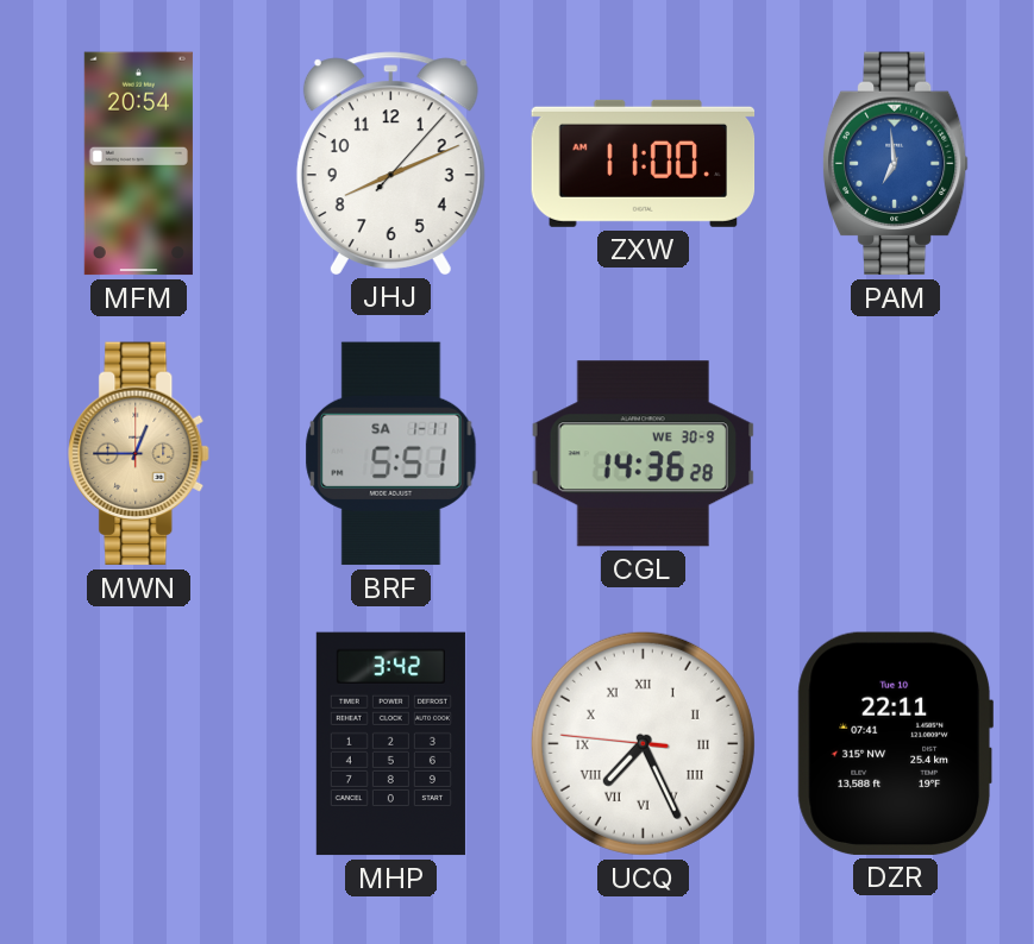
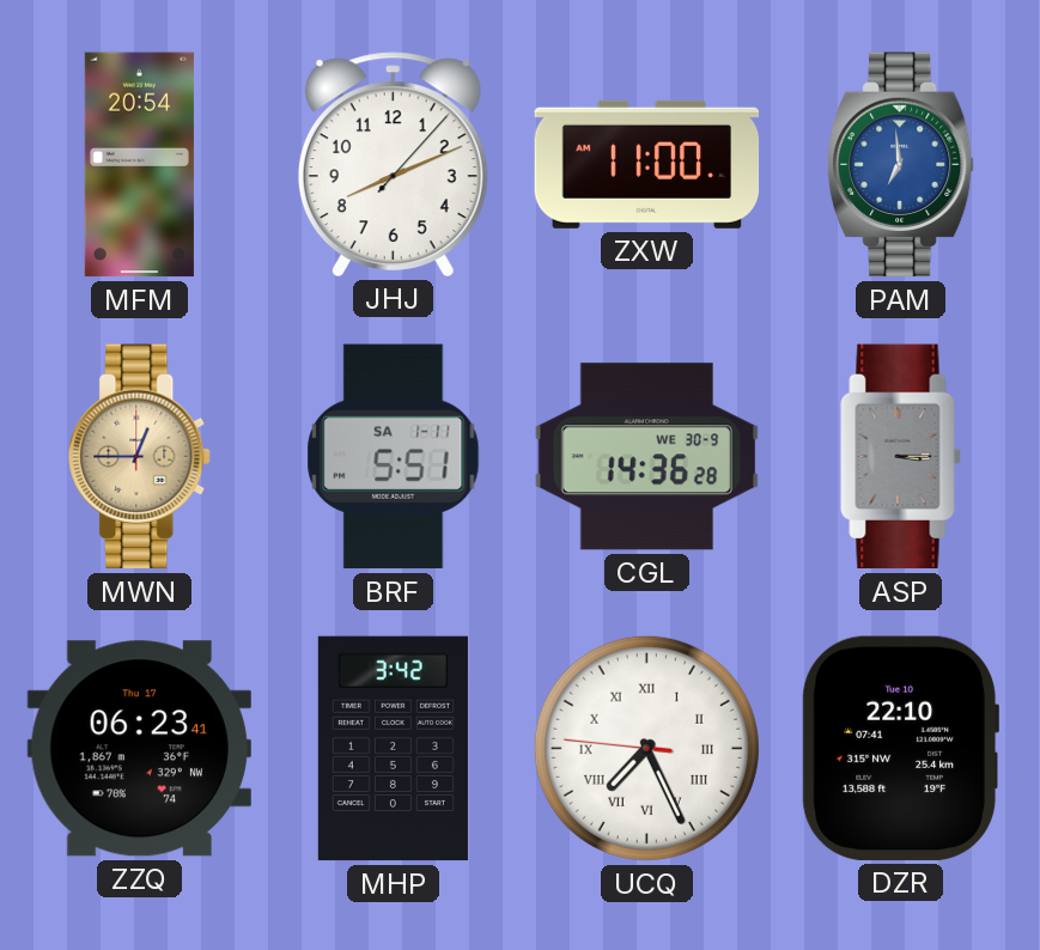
ASP: none -> 3:15
ZZQ: none -> 06:23
DZR: 22:11 -> 22:10
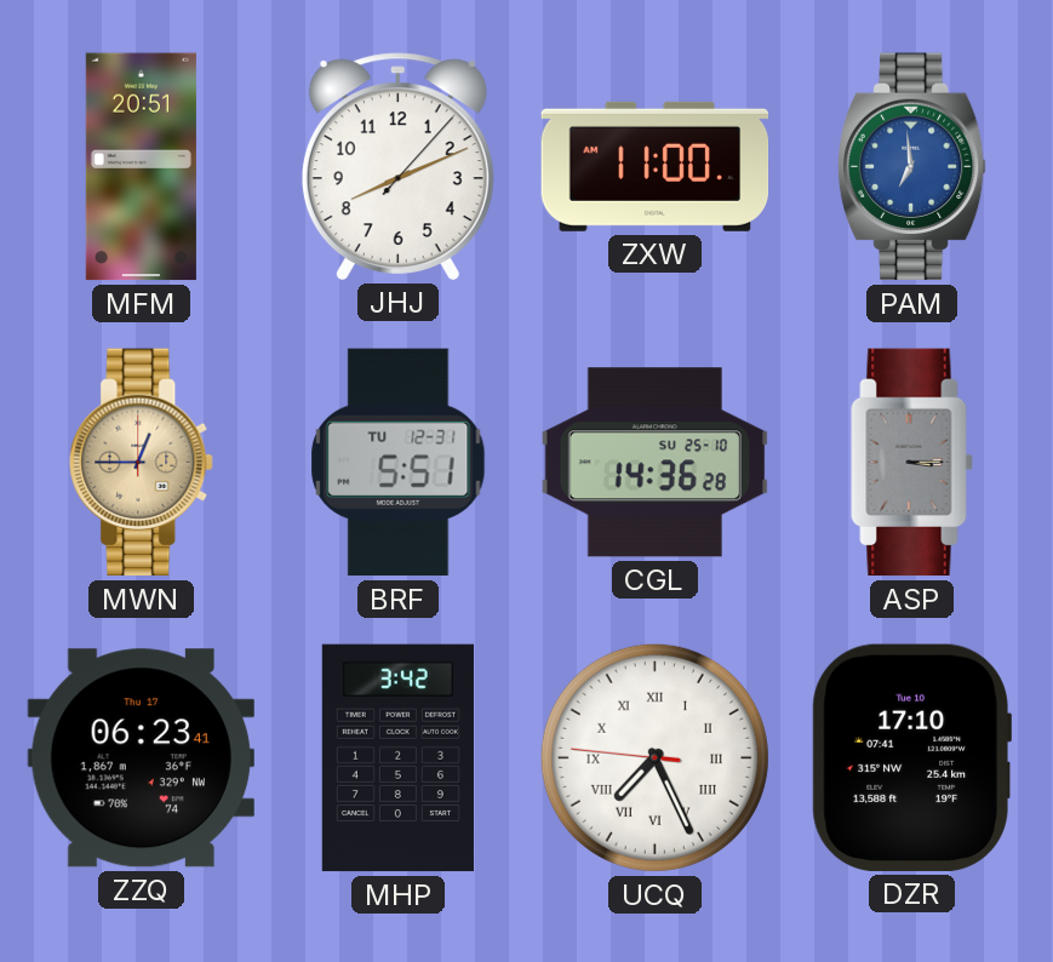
MFM: 20:54 -> 20:51
BRF date: SA 1-11 -> TU 12-31
CGL date: WE 30-9 -> SU 25-10
DZR: 22:10 -> 17:10
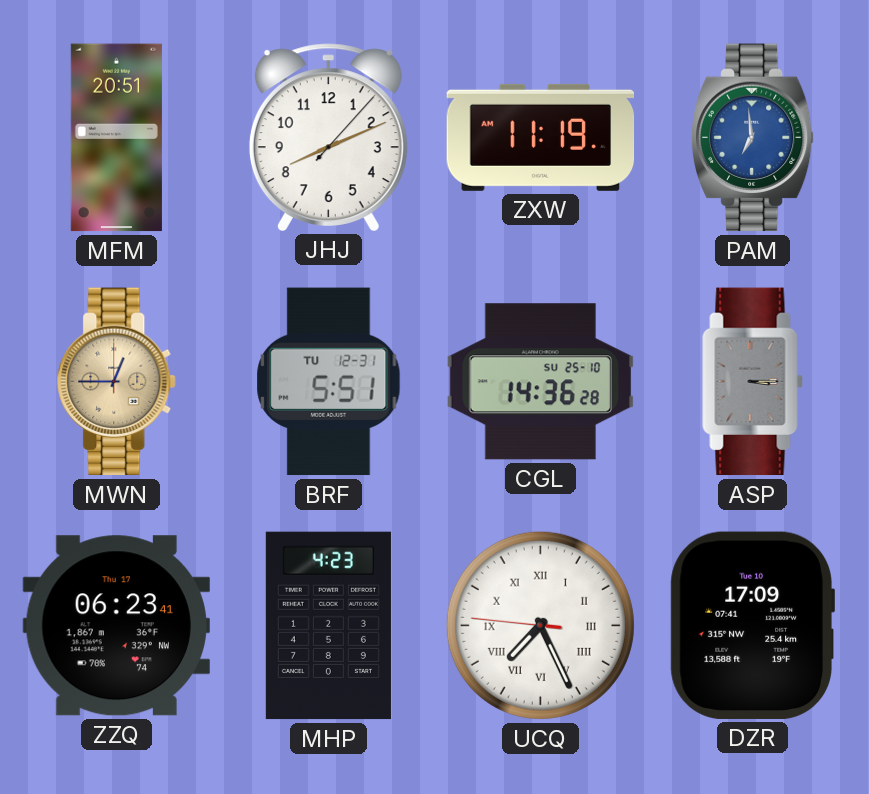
ZXW: 11:00 -> 11:19
MHP: 3:42 -> 4:23
DZR: 17:10 -> 17:09
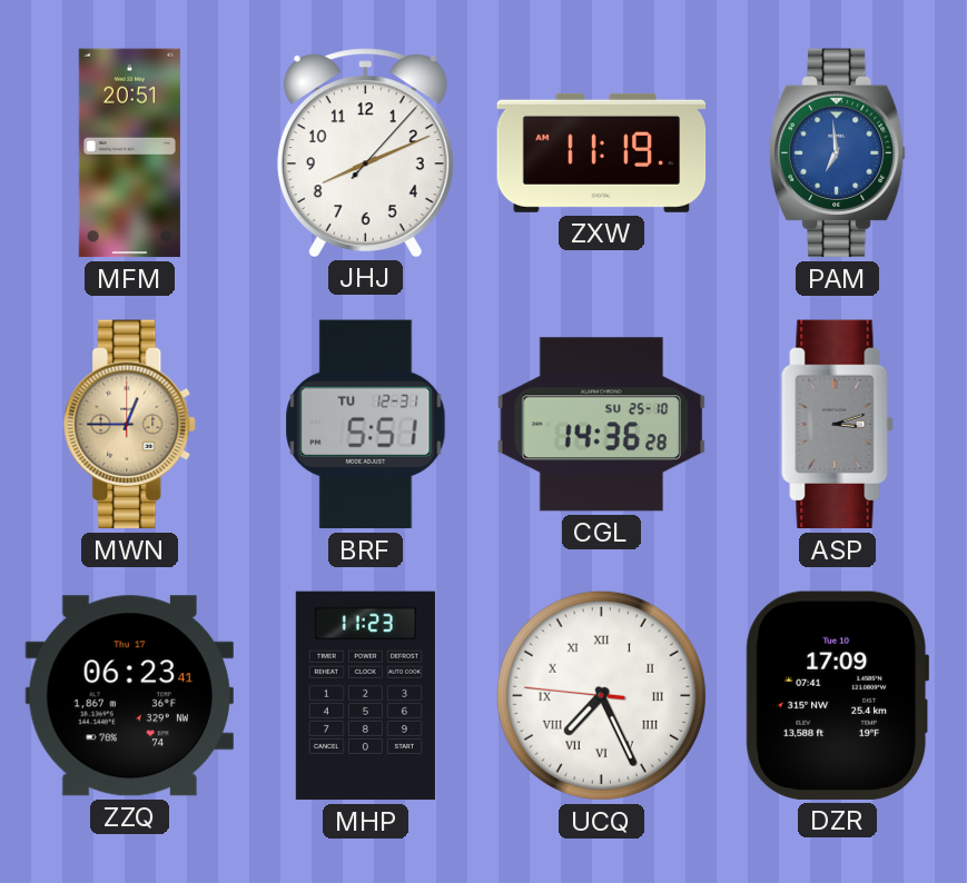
ASP: 3:15 -> 3:12
MHP: 4:23 -> 11:23
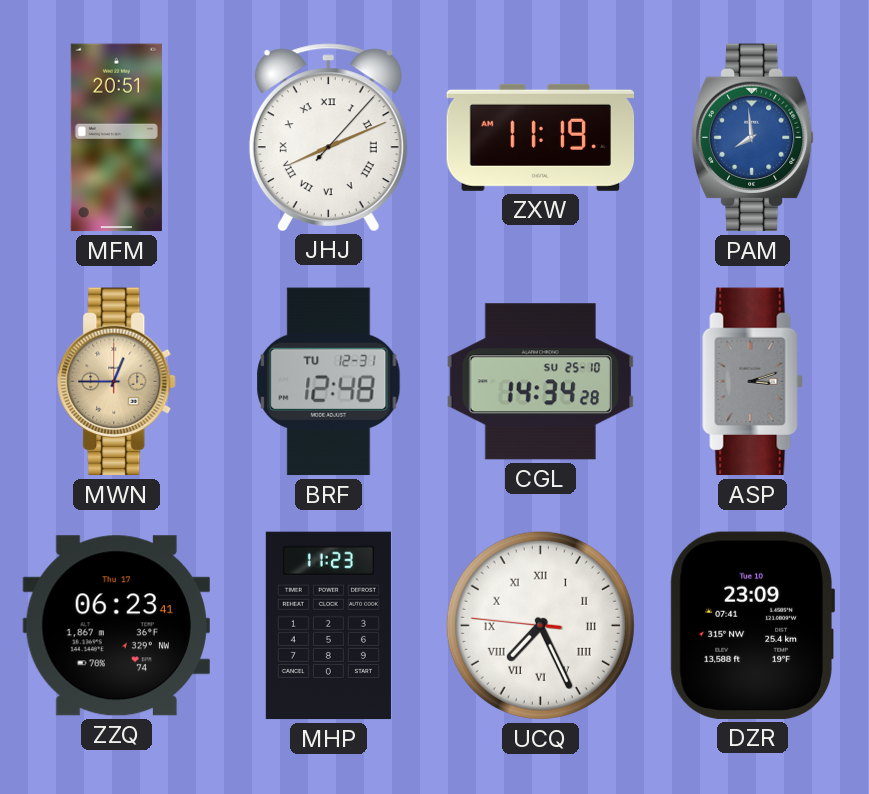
JHJ numerals: Arabic -> Roman
PAM: 6:59 -> 7:59
BRF: 5:51 -> 12:48
CGL: 14:36 -> 14:34
DZR: 17:09 -> 23:09
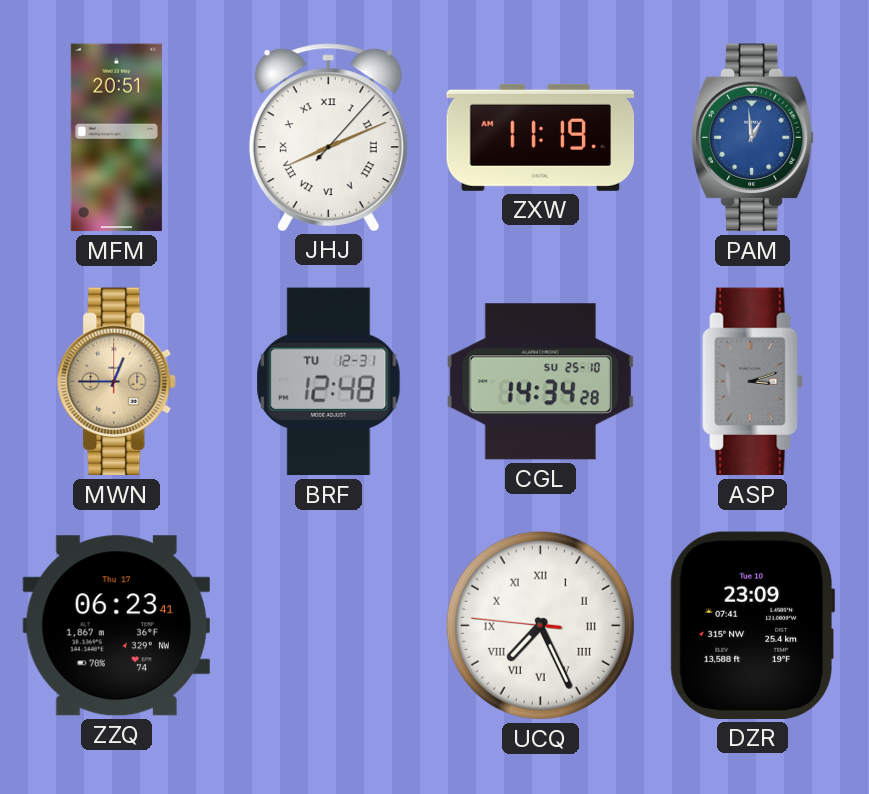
PAM: 7:59 -> 12:59
MHP: 11:23 -> none
